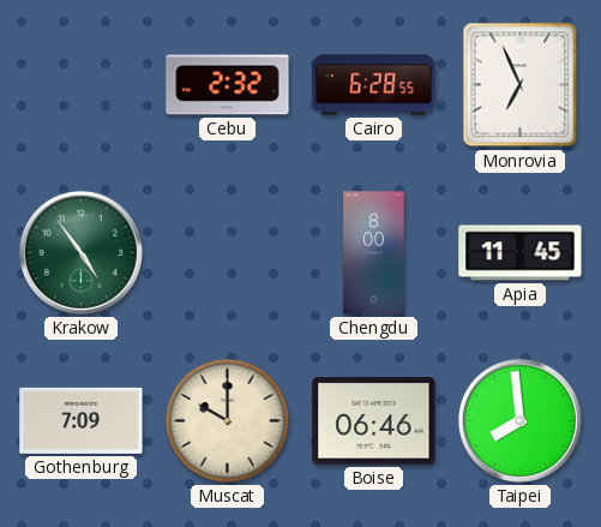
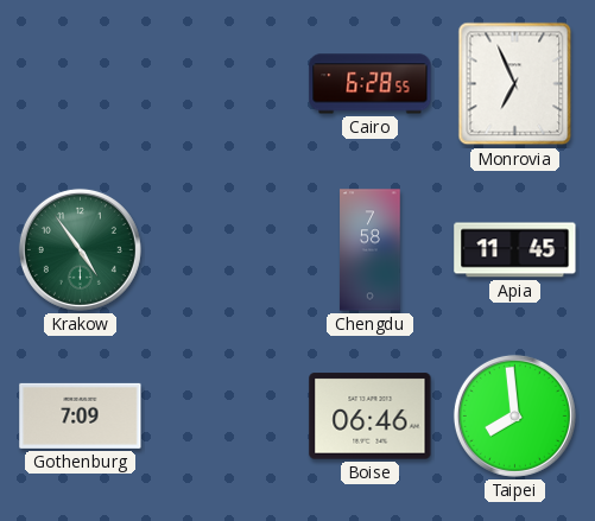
Cebu: 2:32 -> none
Chengdu: 8:00 -> 7:58
Muscat: 10:00 -> none
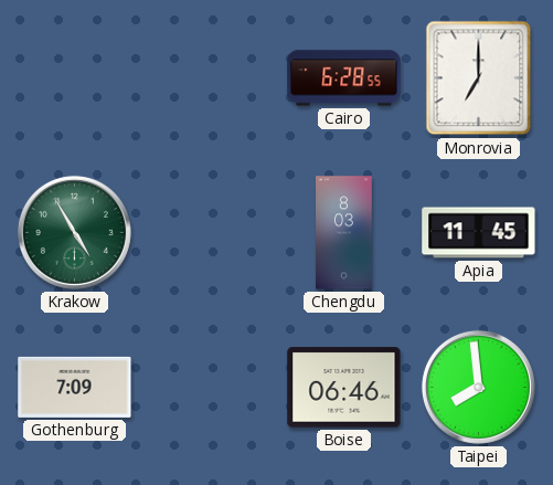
Monrovia: 6:56 -> 7:00
Krakow: 4:54 -> 4:55
Chengdu: 7:58 -> 8:03
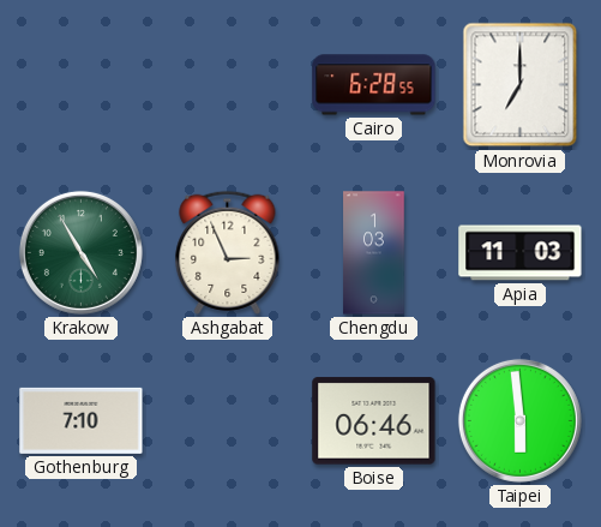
Ashgabat: none -> 2:56
Chengdu: 8:03 -> 1:03
Apia: 11:45 -> 11:03
Gothenburg: 7:09 -> 7:10
Taipei: 7:59 -> 5:59
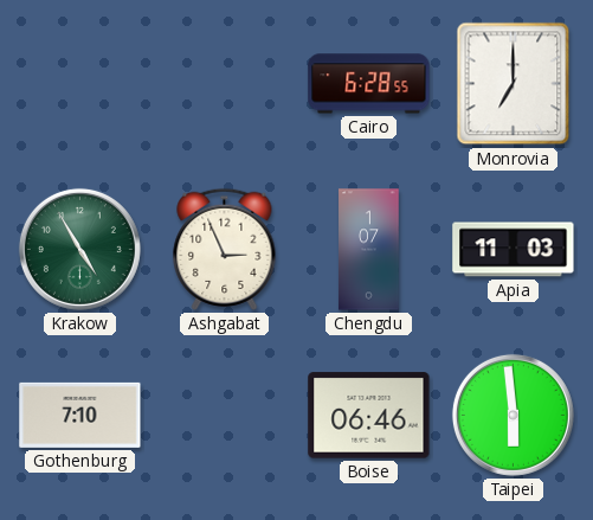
Chengdu: 1:03 -> 1:07
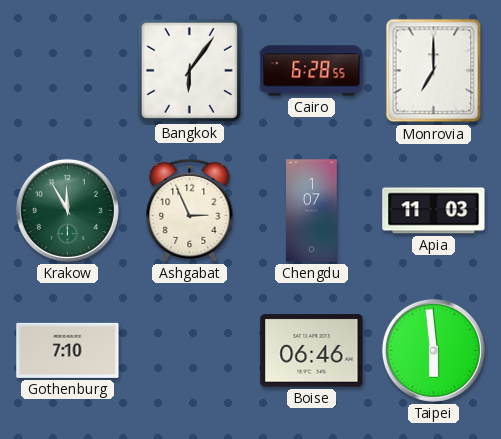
Bangkok: none -> 6:06
Krakow: 4:55 -> 11:55
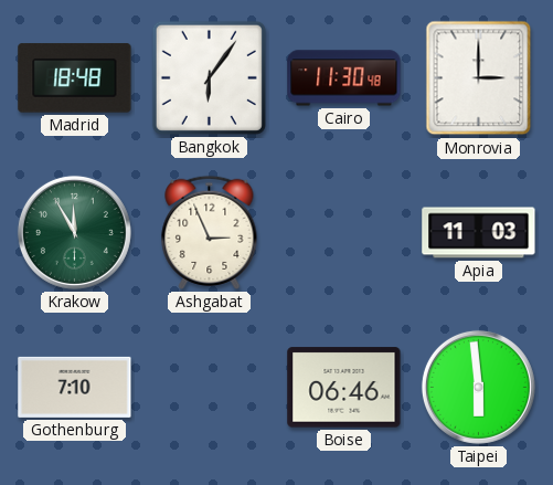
Madrid: none -> 18:48
Cairo: 6:28 -> 11:30
Monrovia: 7:00 -> 3:00
Chengdu: 1:07 -> none
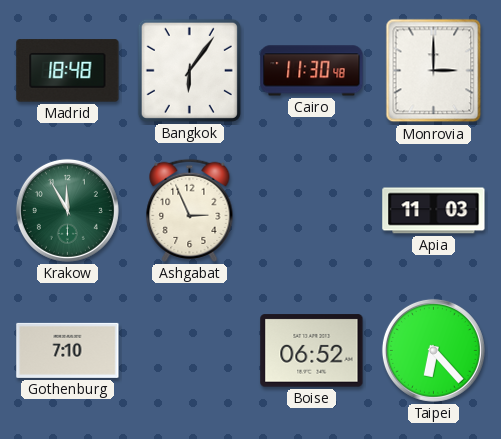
Boise: 06:46 -> 06:52
Taipei: 5:59 -> 6:23
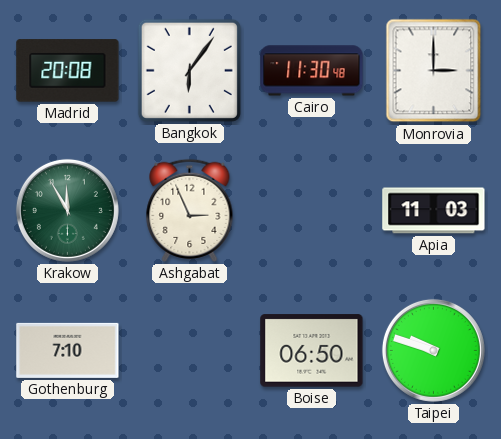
Madrid: 18:48 -> 20:08
Boise: 06:52 -> 06:50
Taipei: 6:23 -> 9:48
